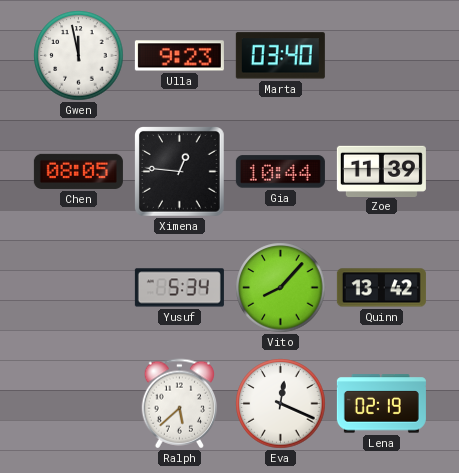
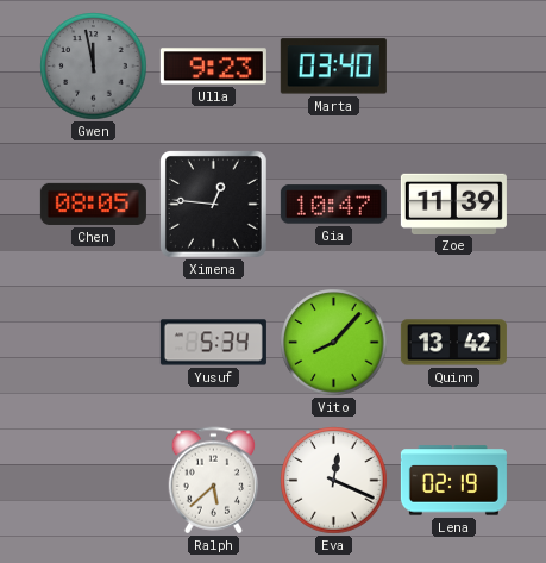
Gwen dial: white -> grey
Gia: 10:44 -> 10:47
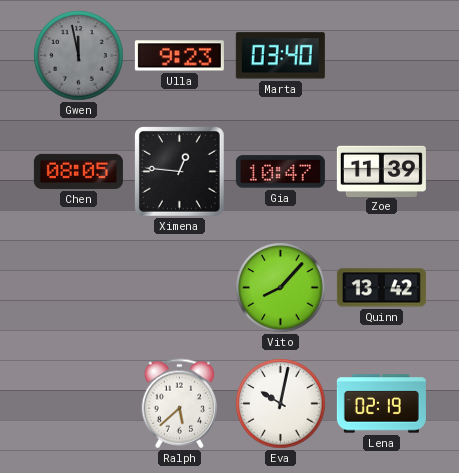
Yusuf: 5:34 -> none
Eva: 12:19 -> 10:02
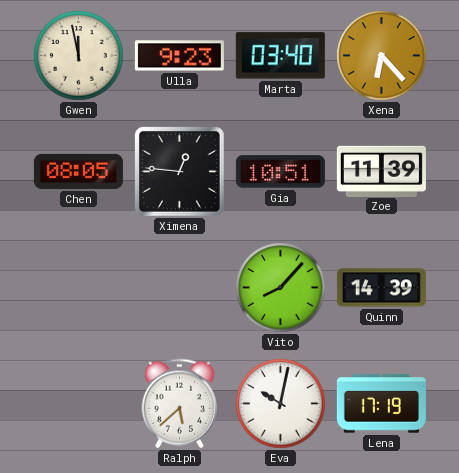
Gwen dial: grey -> cream
Xena: none -> 6:23
Gia: 10:47 -> 10:51
Quinn: 13:42 -> 14:39
Lena: 02:19 -> 17:19
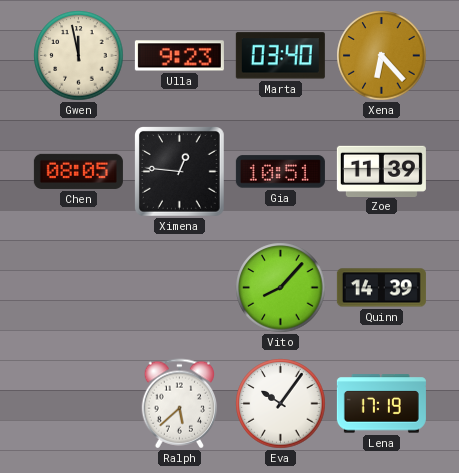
Eva: 10:02 -> 10:06
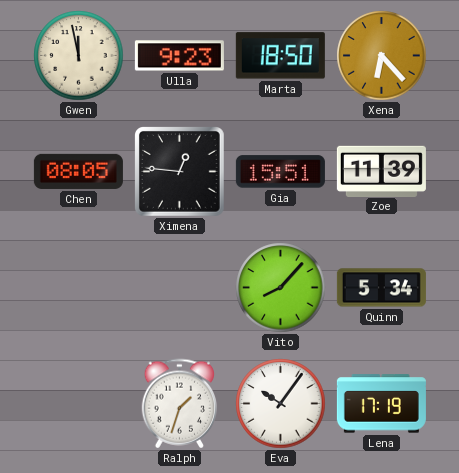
Marta: 03:40 -> 18:50
Gia: 10:51 -> 15:51
Quinn: 14:39 -> 5:34
Ralph: 5:38 -> 1:33
